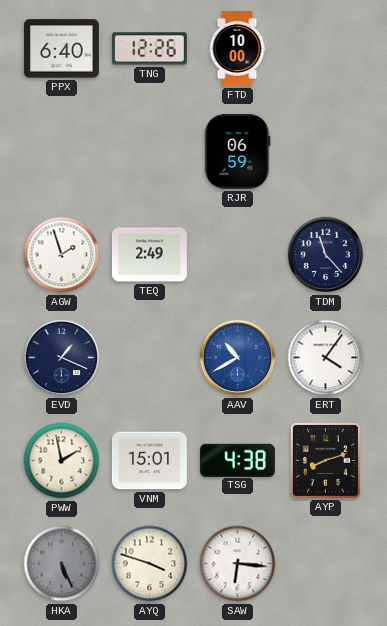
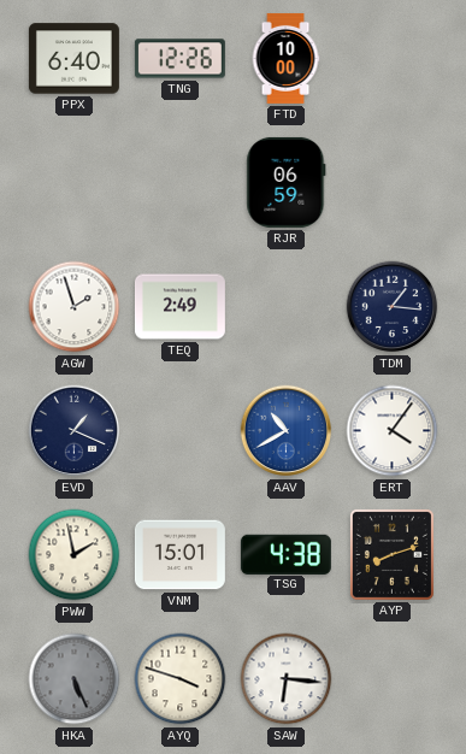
TDM: 11:23 -> 1:16
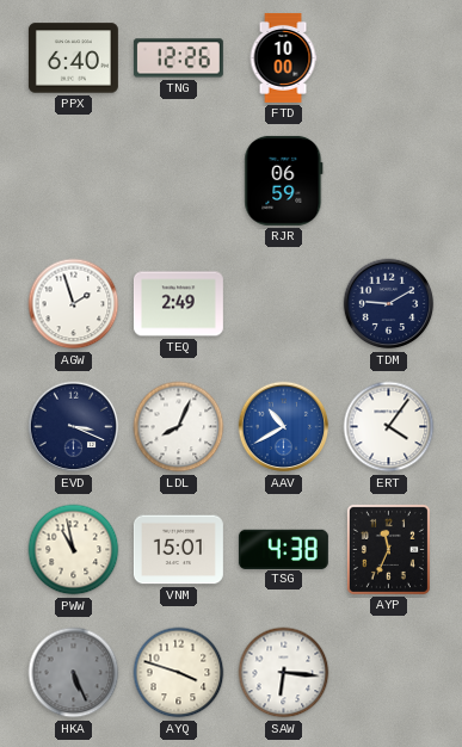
TDM: 1:16 -> 9:10
EVD: 1:19 -> 3:19
LDL: none -> 8:04
PWW: 1:58 -> 10:58
AYP: 8:12 -> 11:34
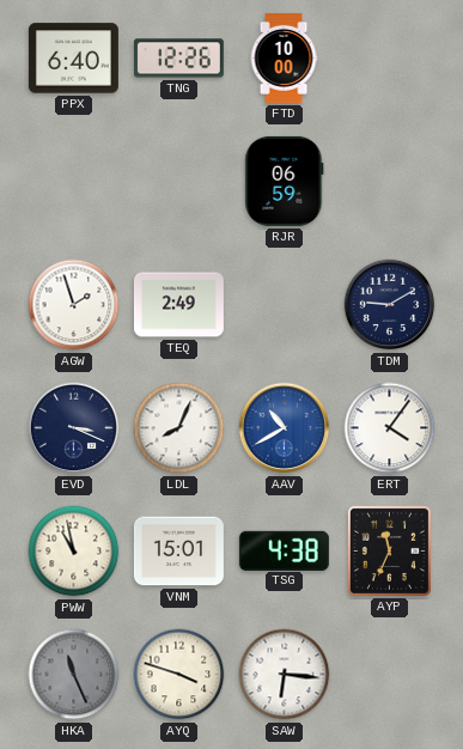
HKA: 5:26 -> 11:26
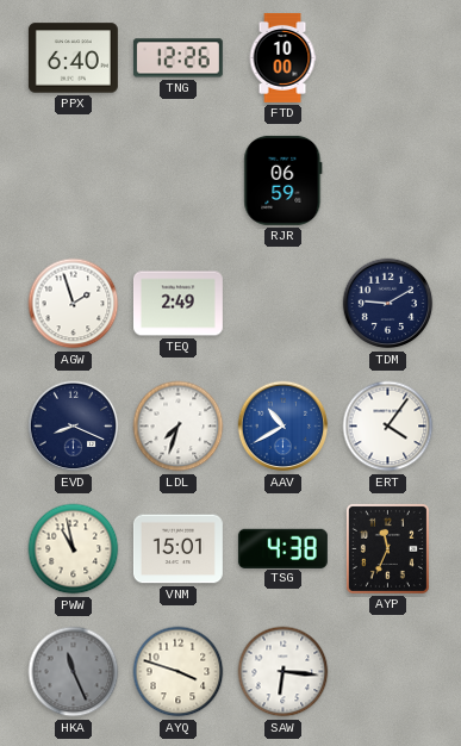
EVD: 3:19 -> 8:19
LDL: 8:04 -> 7:33
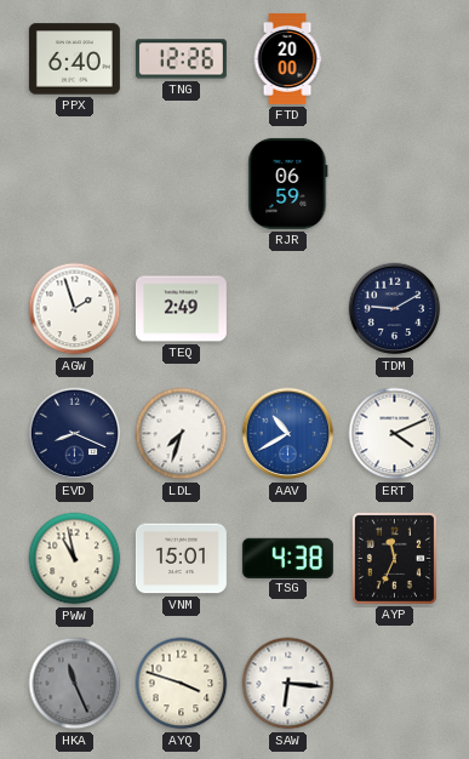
FTD: 10:00 -> 20:00
ERT: 4:06 -> 4:11
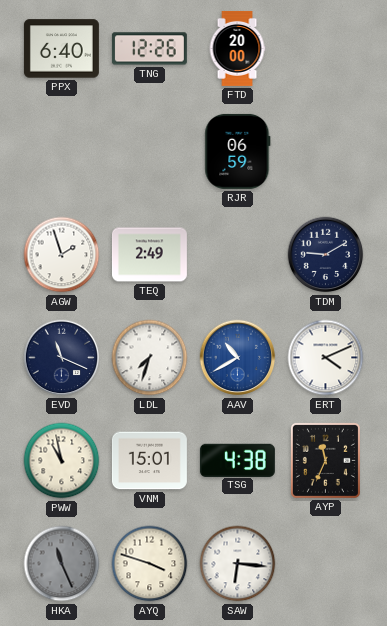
EVD: 8:19 -> 11:19
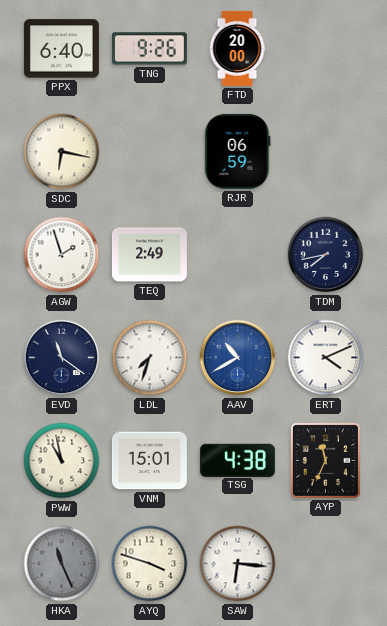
TNG: 12:26 -> 9:26
SDC: none -> 6:17
TDM: 9:10 -> 7:43
EVD: 11:19 -> 11:21
